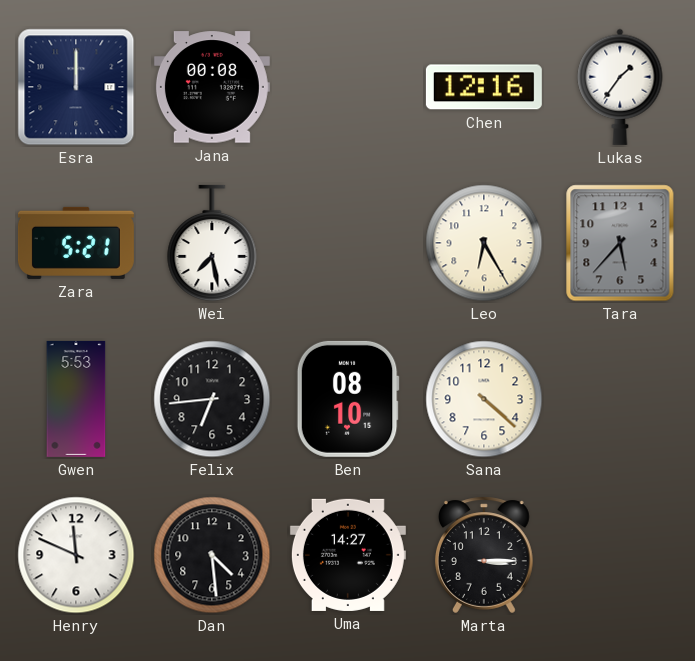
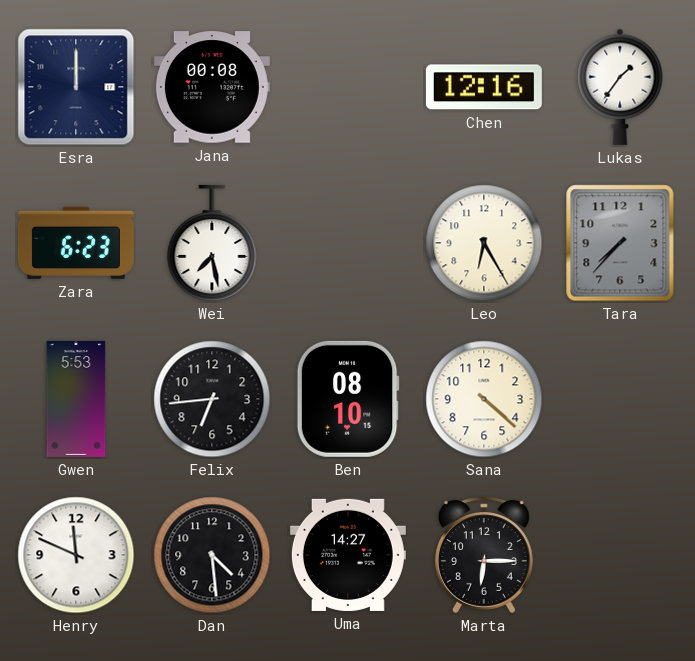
Zara: 5:21 -> 6:23
Tara: 5:37 -> 7:37
Marta: 3:15 -> 6:15
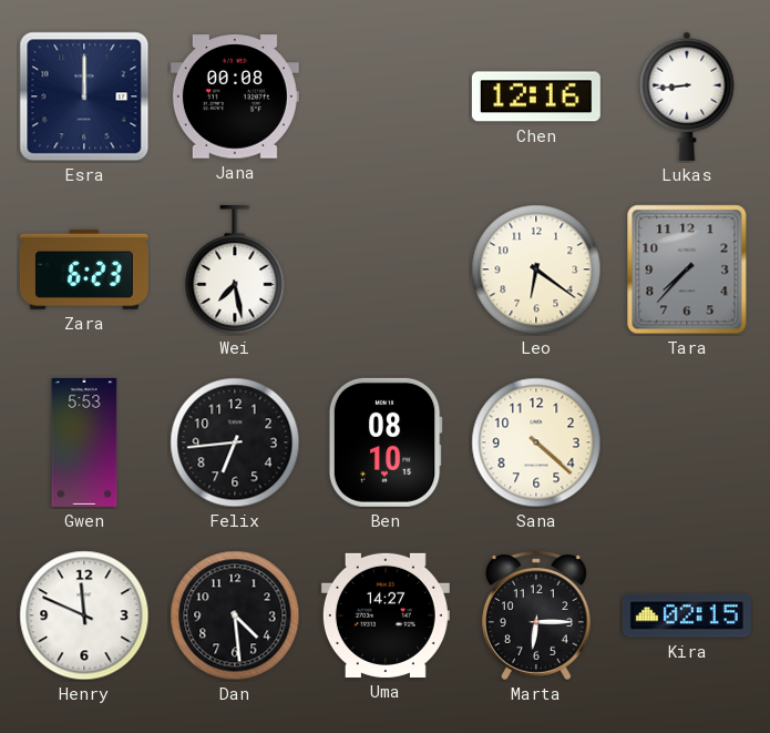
Lukas: 1:36 -> 8:44
Leo: 6:25 -> 6:21
Kira: none -> 02:15
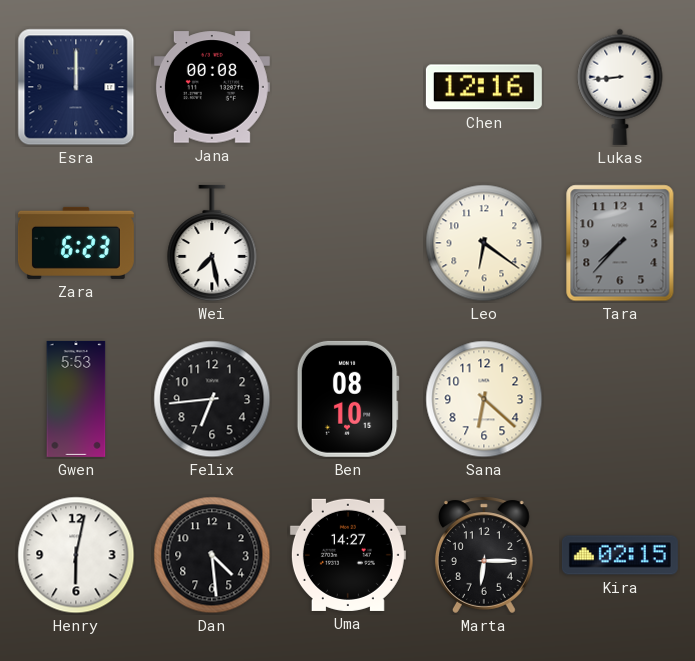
Sana: 4:22 -> 6:22
Henry: 11:49 -> 6:02
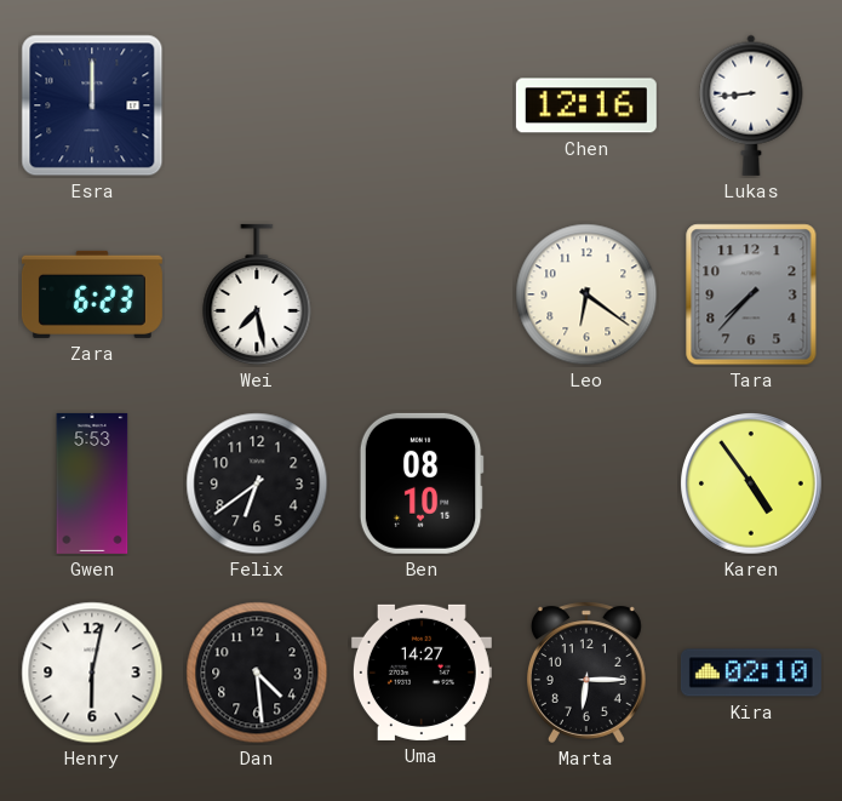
Jana: 00:08 -> none
Felix: 6:44 -> 6:39
Sana: 6:22 -> none
Karen: none -> 4:54
Kira: 02:15 -> 02:10
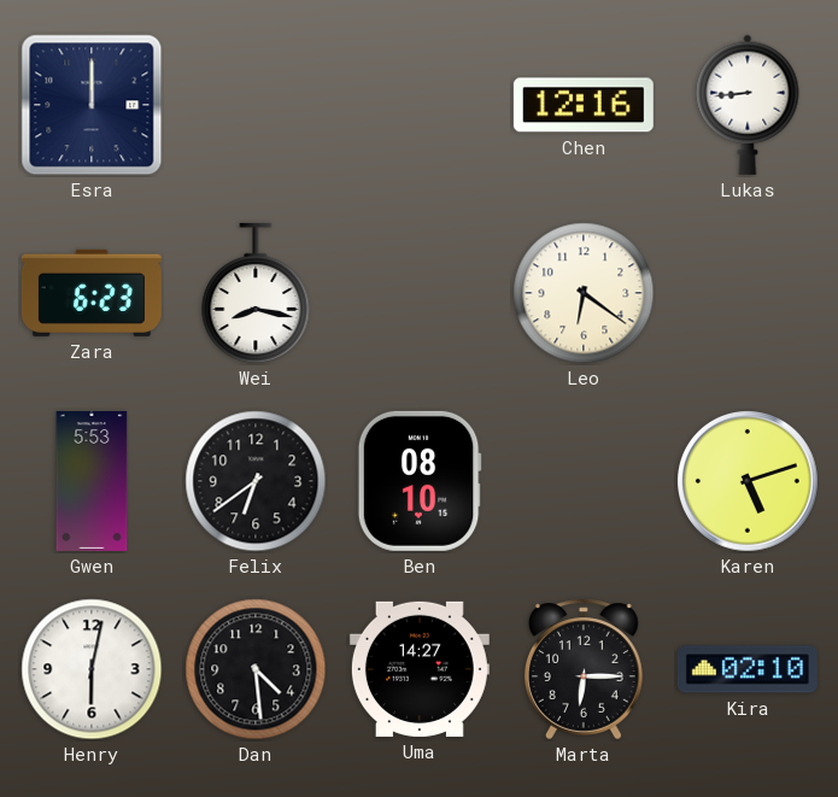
Wei: 7:28 -> 8:17
Tara: 7:37 -> none
Karen: 4:54 -> 5:12
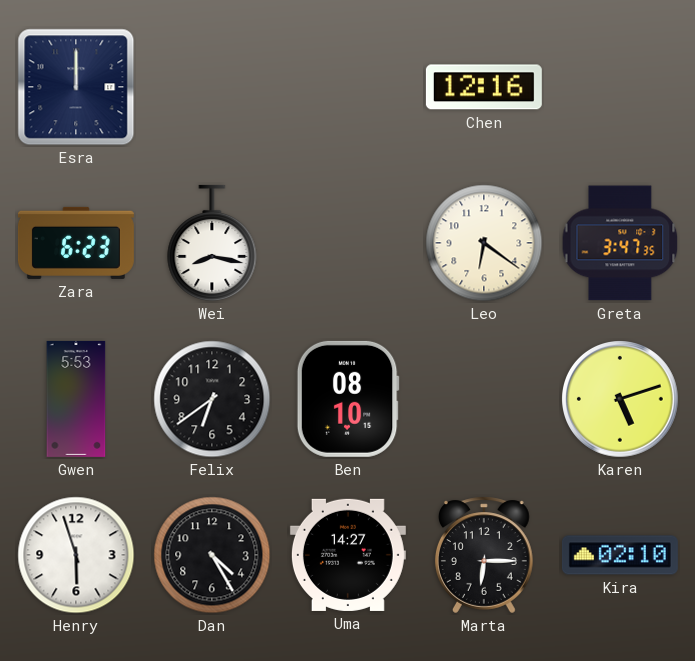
Lukas: 8:44 -> none
Greta: none -> 3:47
Henry: 6:02 -> 5:57
Dan: 4:29 -> 4:25
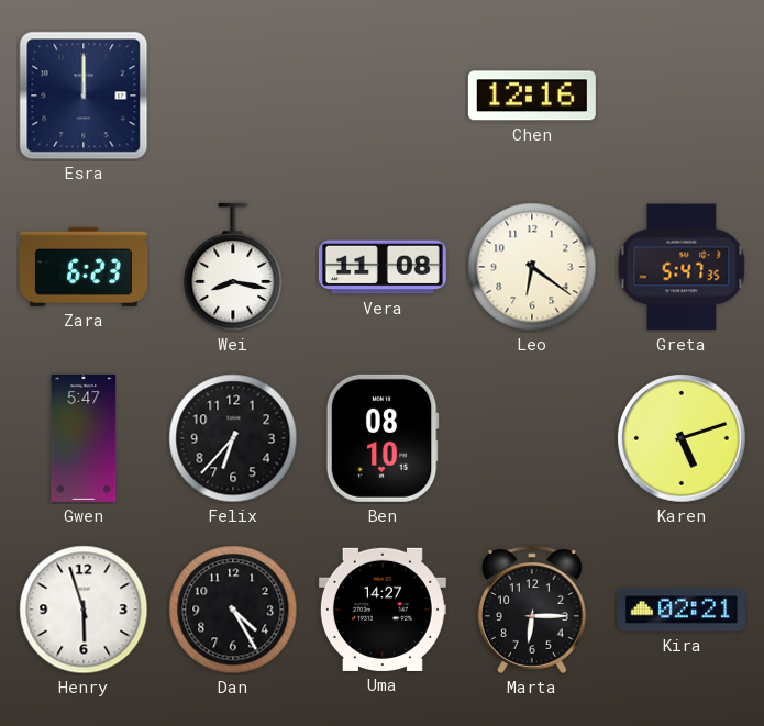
Vera: none -> 11:08
Greta: 3:47 -> 5:47
Gwen: 5:53 -> 5:47
Felix: 6:39 -> 6:37
Kira: 02:10 -> 02:21
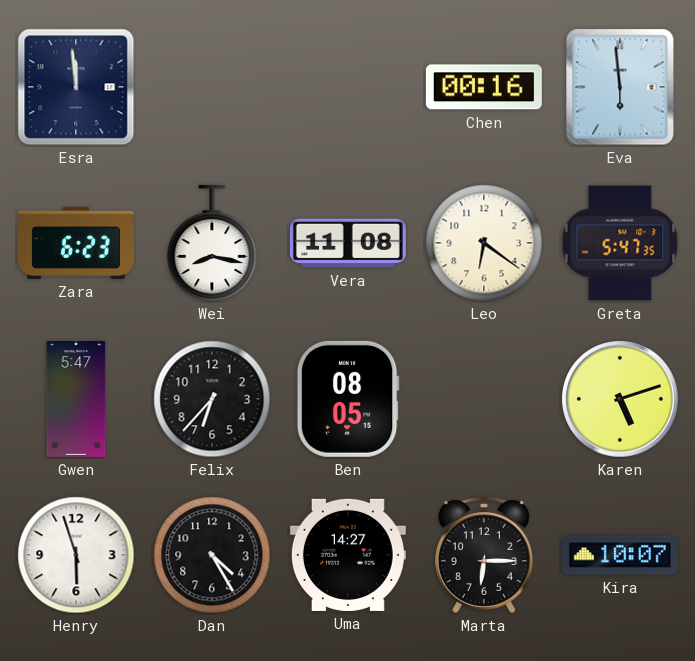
Esra: 12:00 -> 11:59
Chen: 12:16 -> 00:16
Eva: none -> 5:59
Ben: 08:10 -> 08:05
Kira: 02:21 -> 10:07
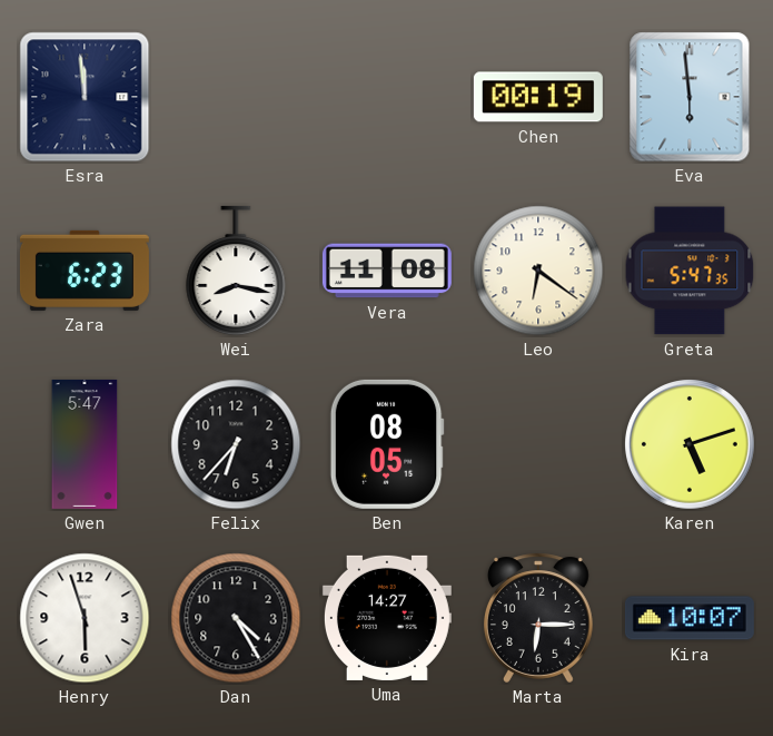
Chen: 00:16 -> 00:19
